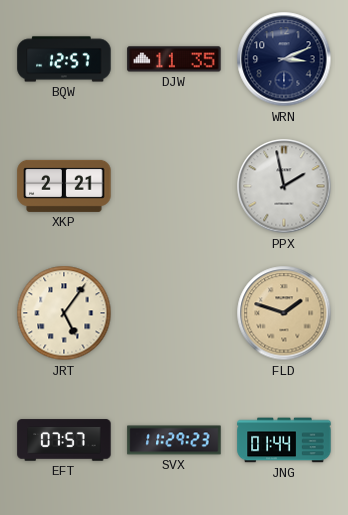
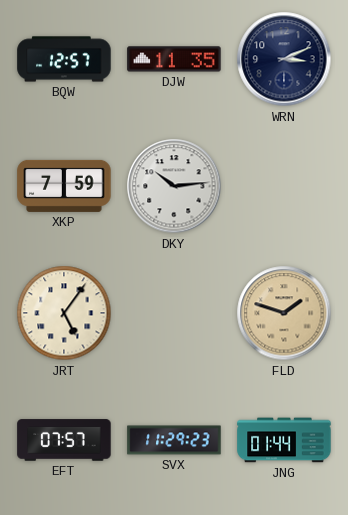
XKP: 2:21 -> 7:59
DKY: none -> 10:14
PPX: 1:58 -> none
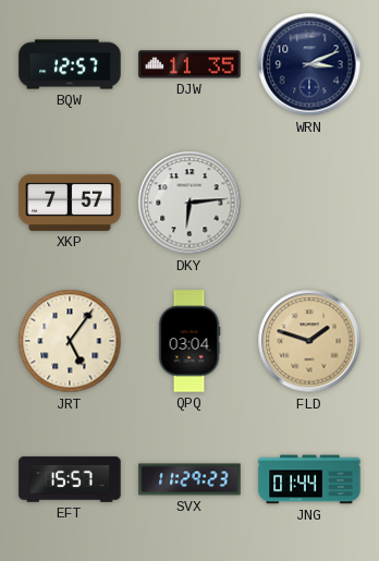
XKP: 7:59 -> 7:57
DKY: 10:14 -> 6:14
QPQ: none -> 03:04
EFT: 07:57 -> 15:57
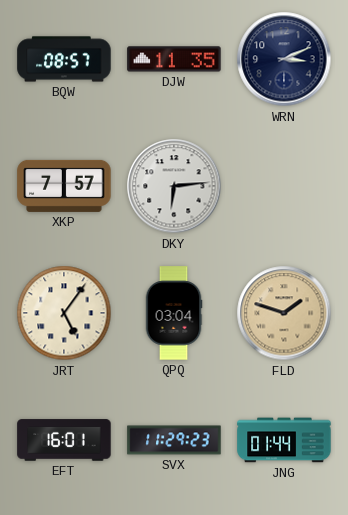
BQW: 12:57 -> 08:57
EFT: 15:57 -> 16:01
